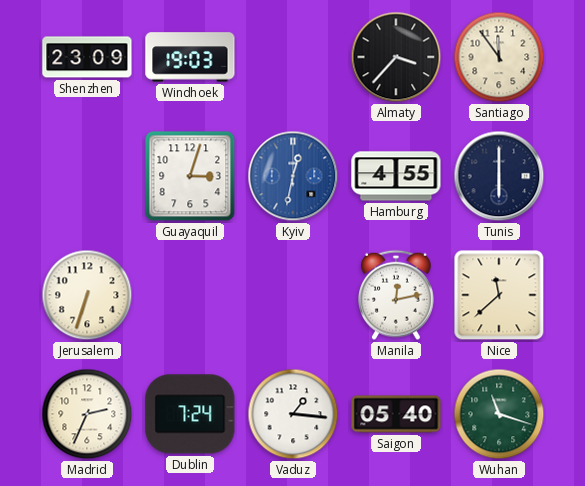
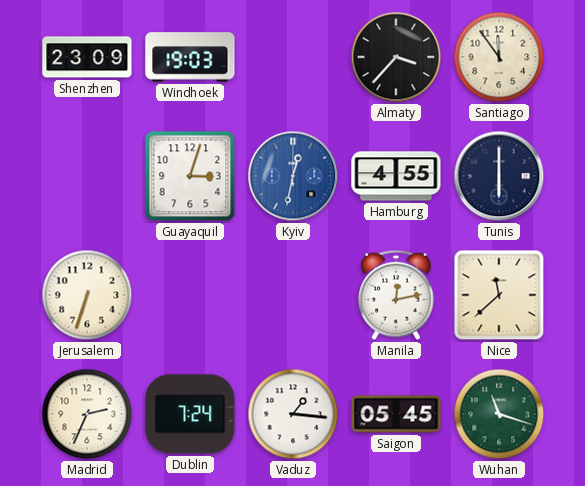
Saigon: 05:40 -> 05:45
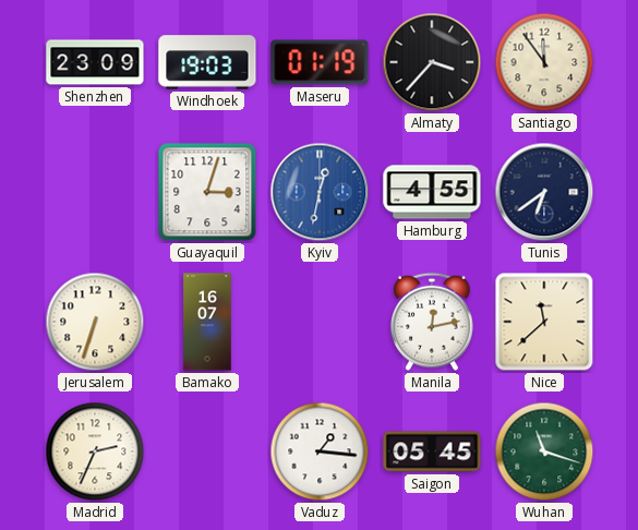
Maseru: none -> 01:19
Tunis: 6:00 -> 6:39
Bamako: none -> 16:07
Dublin: 7:24 -> none
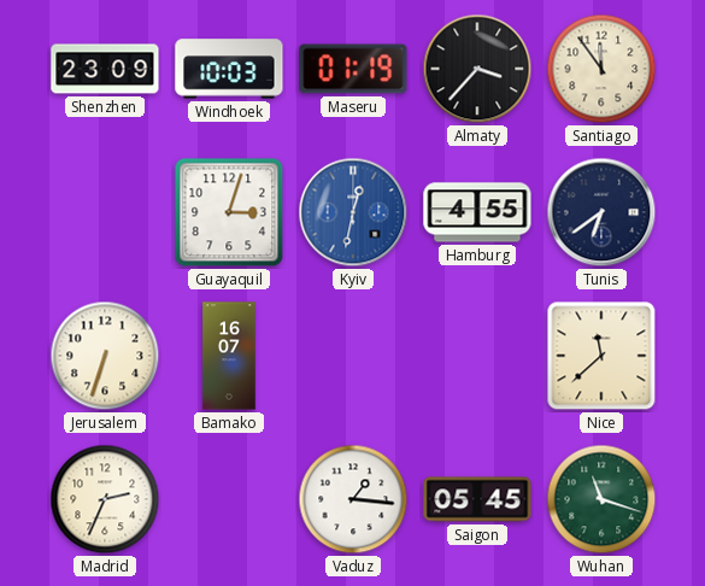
Windhoek: 19:03 -> 10:03
Manila: 12:13 -> none
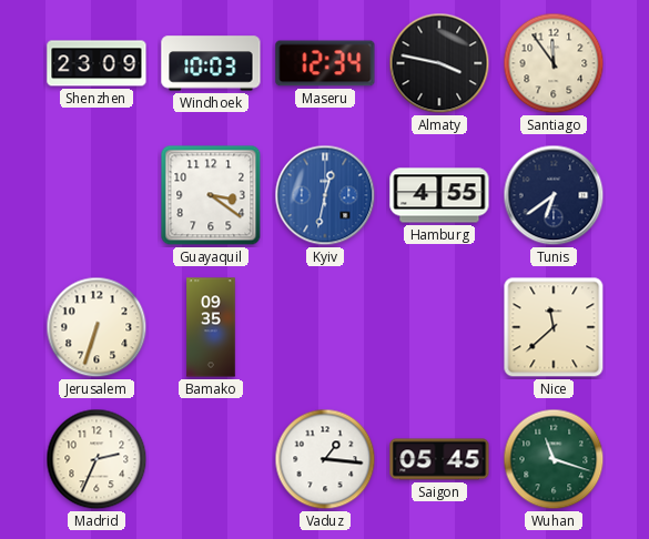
Maseru: 01:19 -> 12:34
Almaty: 3:37 -> 3:47
Guayaquil: 3:03 -> 3:21
Bamako: 16:07 -> 09:35
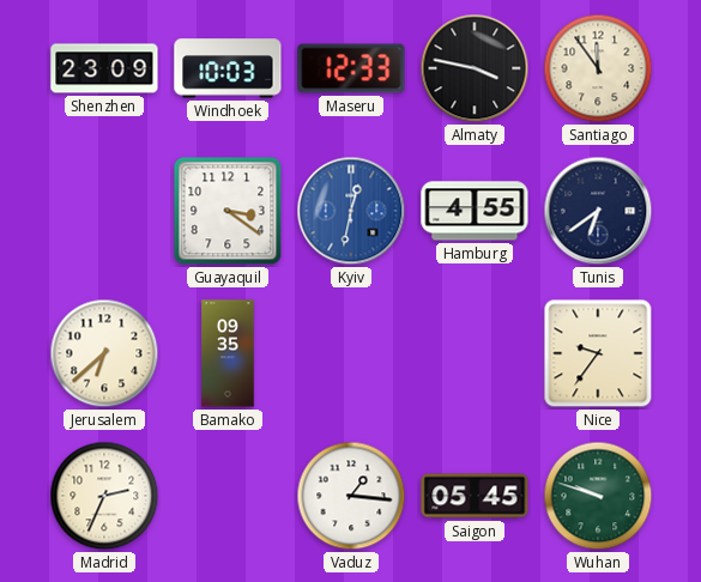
Maseru: 12:34 -> 12:33
Jerusalem: 6:33 -> 6:38
Nice: 11:38 -> 9:36
Wuhan: 11:18 -> 9:48
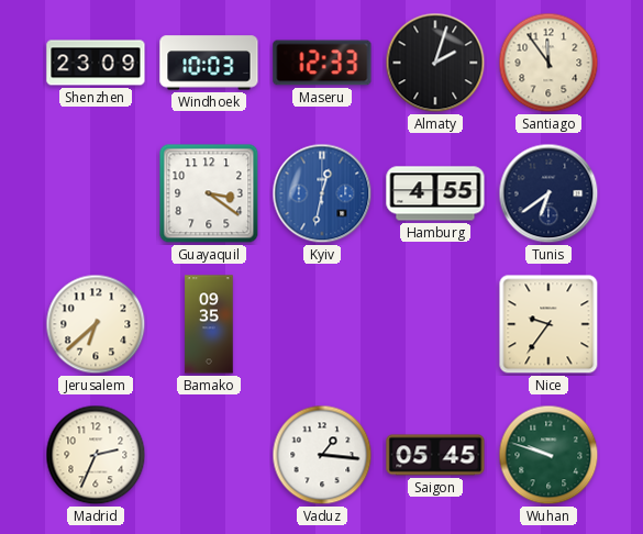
Almaty: 3:47 -> 2:03
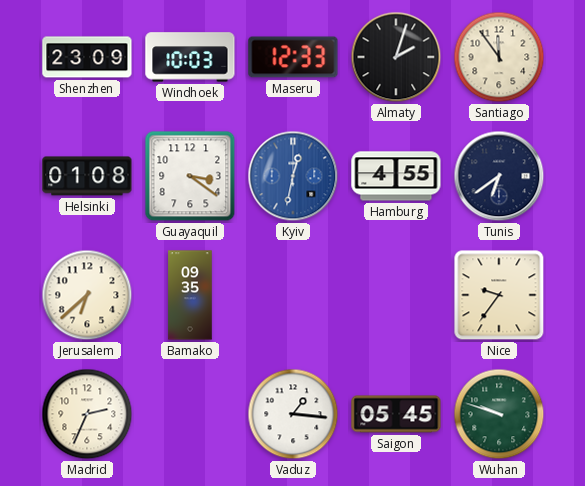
Helsinki: none -> 01:08
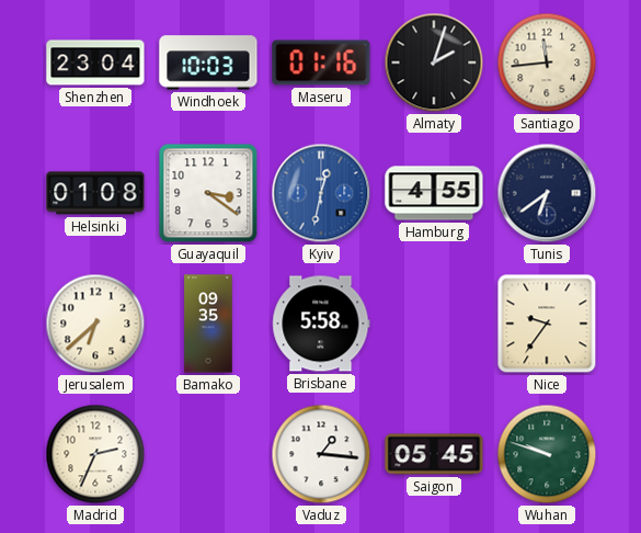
Shenzhen: 23:09 -> 23:04
Maseru: 12:33 -> 01:16
Santiago: 11:54 -> 11:44
Brisbane: none -> 5:58
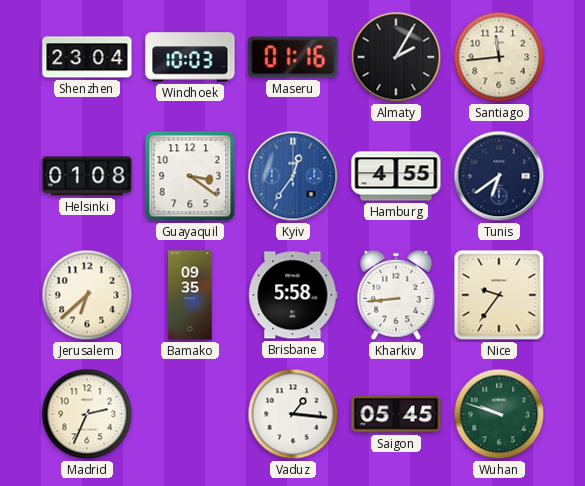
Almaty: 2:03 -> 2:05
Kyiv: 12:32 -> 12:36
Kharkiv: none -> 8:44
